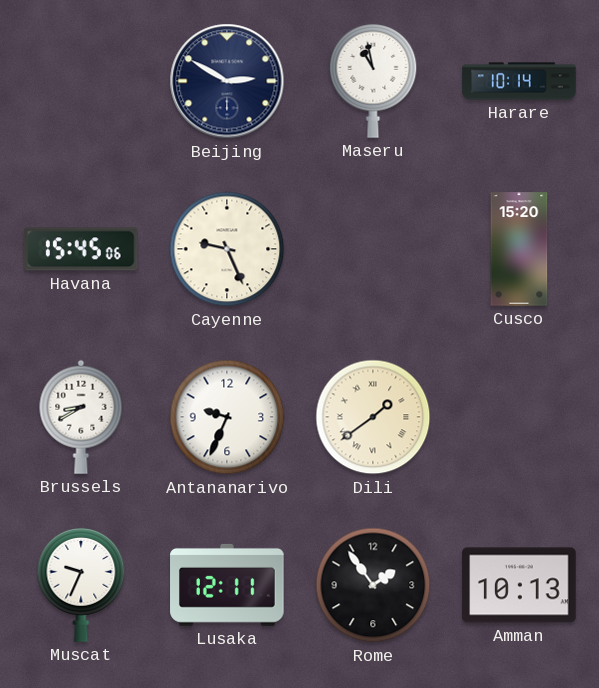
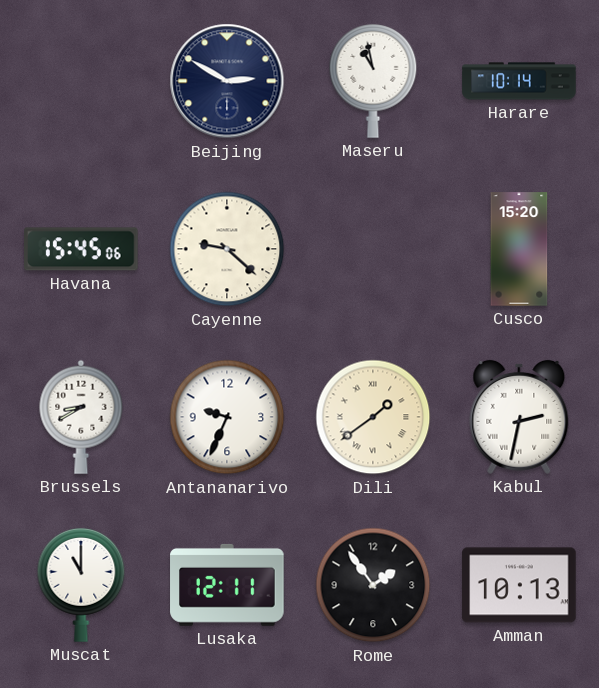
Cayenne: 9:26 -> 9:22
Kabul: none -> 2:32
Muscat: 9:34 -> 11:00
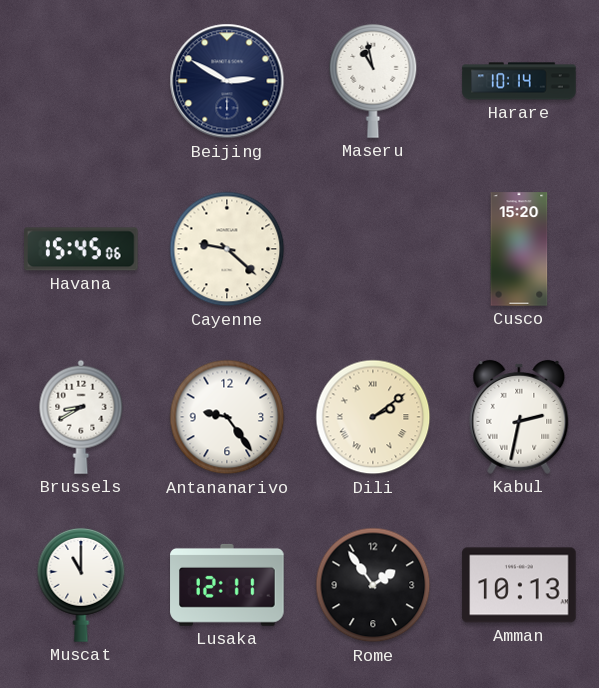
Antananarivo: 9:34 -> 9:24
Dili: 1:39 -> 2:09
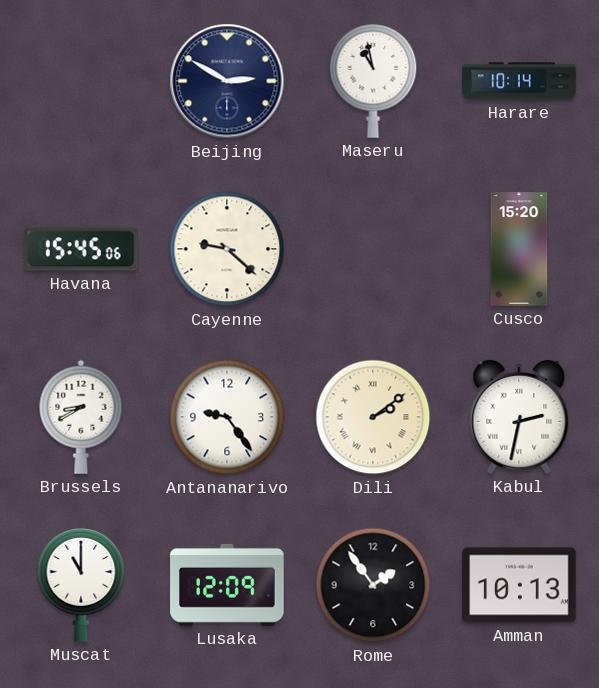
Lusaka: 12:11 -> 12:09
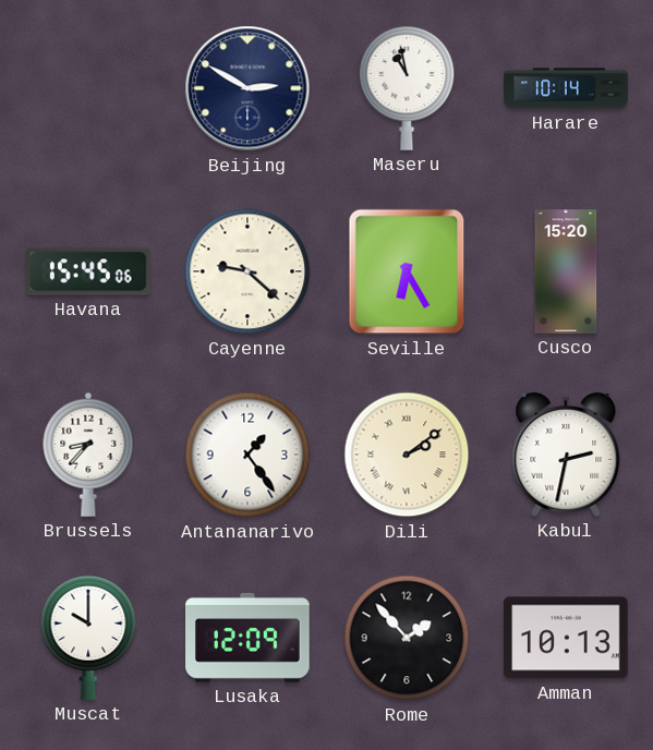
Seville: none -> 6:25
Brussels: 8:40 -> 8:37
Antananarivo: 9:24 -> 1:24
Muscat: 11:00 -> 10:00
Rome: 1:54 -> 1:53
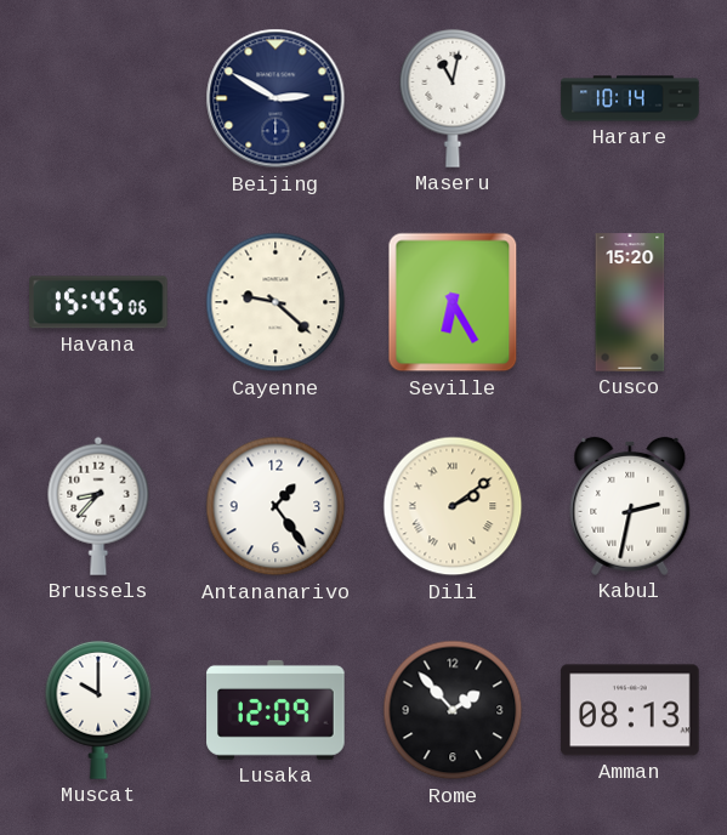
Maseru: 10:58 -> 11:02
Amman: 10:13 -> 08:13
